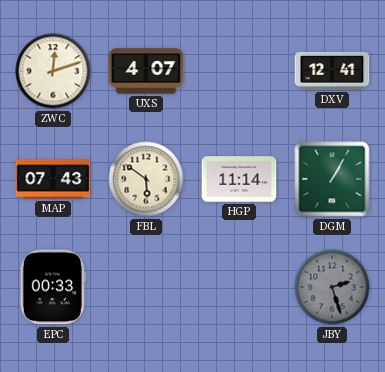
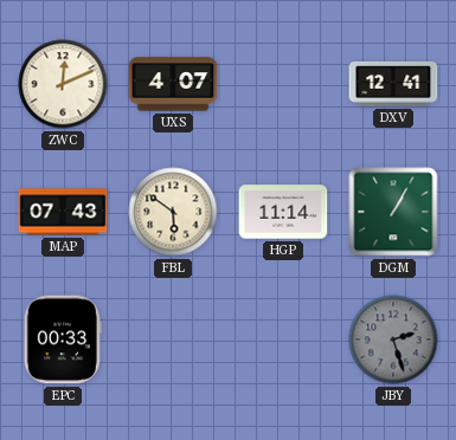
ZWC: 12:12 -> 12:11
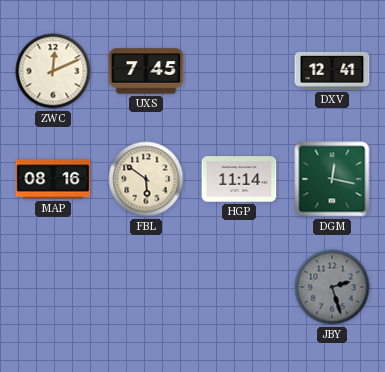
UXS: 4:07 -> 7:45
MAP: 07:43 -> 08:16
DGM: 1:05 -> 12:17
EPC: 00:33 -> none
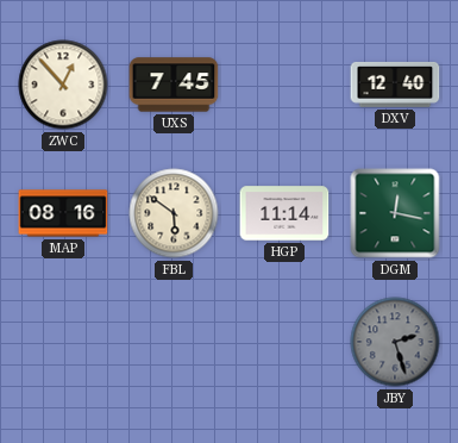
ZWC: 12:11 -> 12:53
DXV: 12:41 -> 12:40
